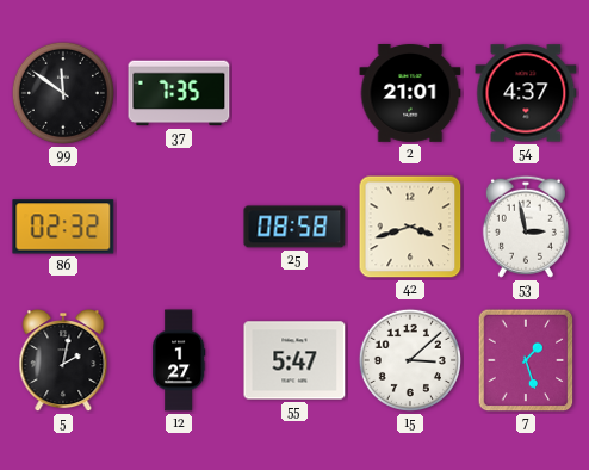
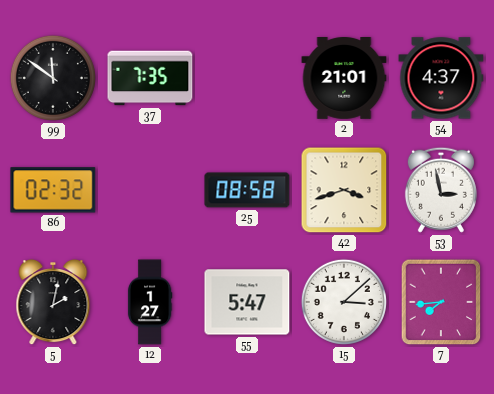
7: 1:27 -> 7:44
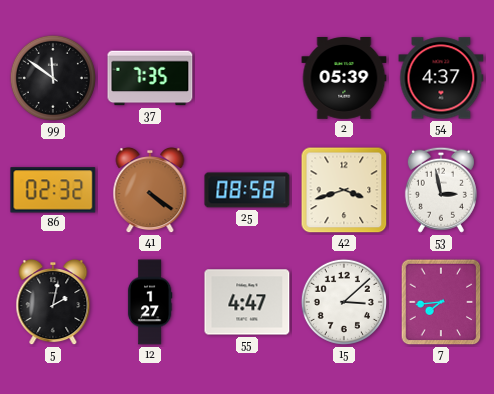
2: 21:01 -> 05:39
41: none -> 4:21
55: 5:47 -> 4:47
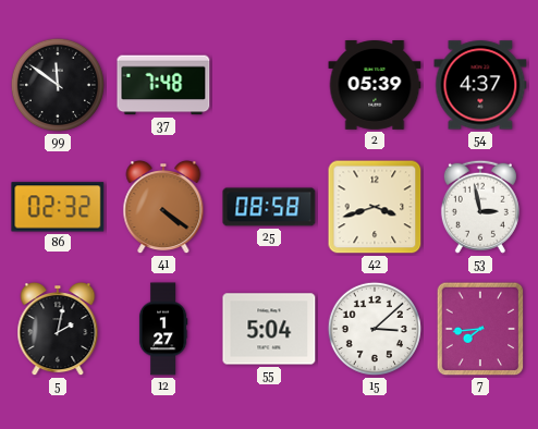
37: 7:35 -> 7:48
55: 4:47 -> 5:04
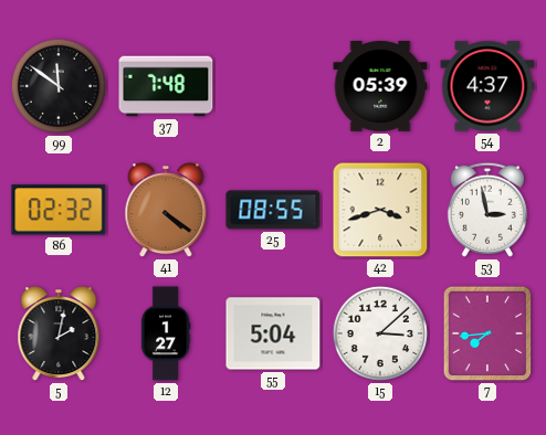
25: 08:58 -> 08:55
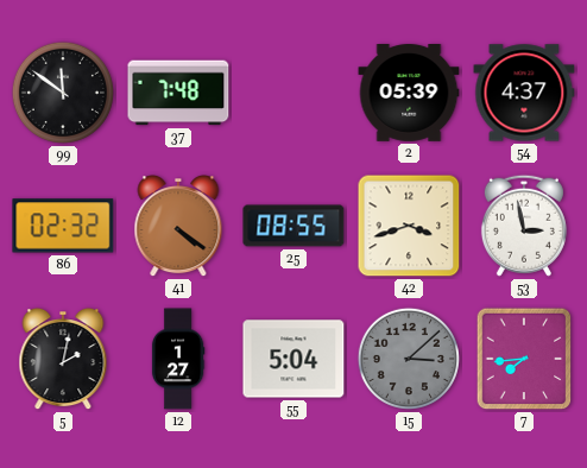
15 dial: white -> grey
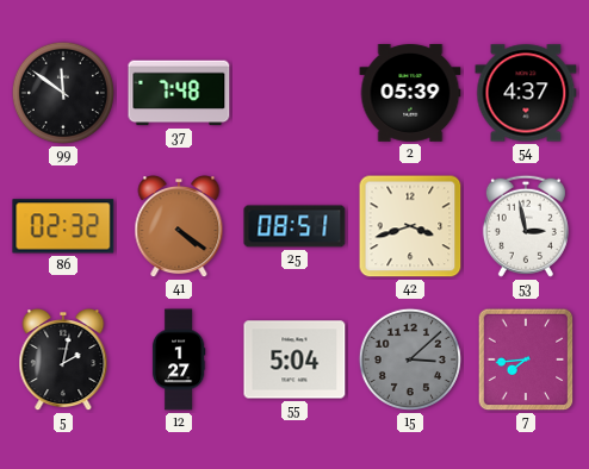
25: 08:55 -> 08:51
